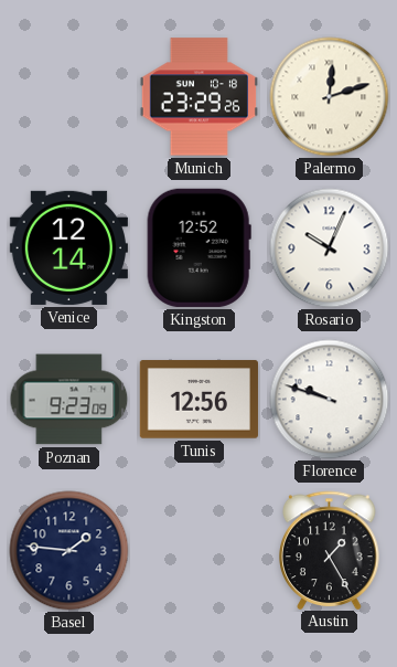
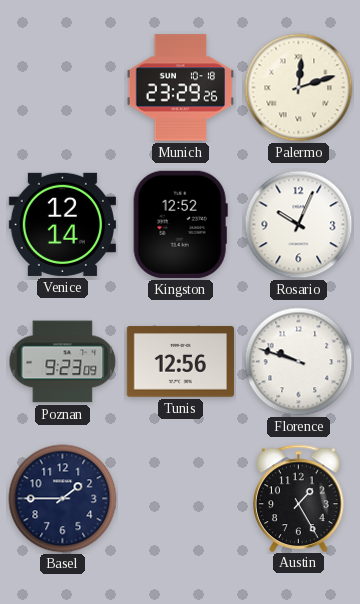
Basel: 1:46 -> 1:45
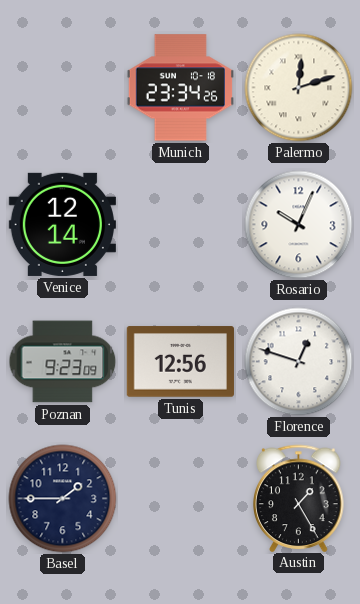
Munich: 23:29 -> 23:34
Kingston: 12:52 -> none
Florence: 9:48 -> 12:48
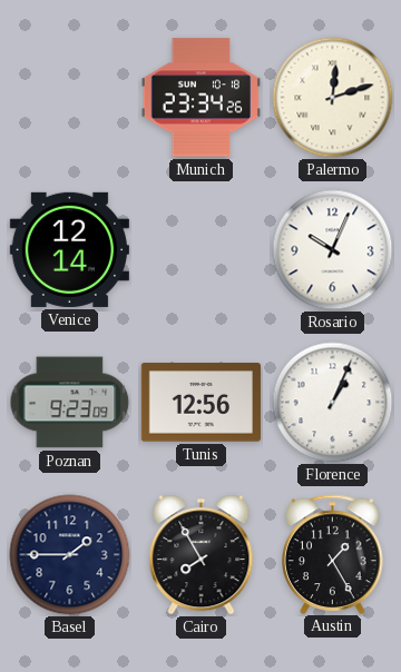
Florence: 12:48 -> 1:04
Cairo: none -> 7:55
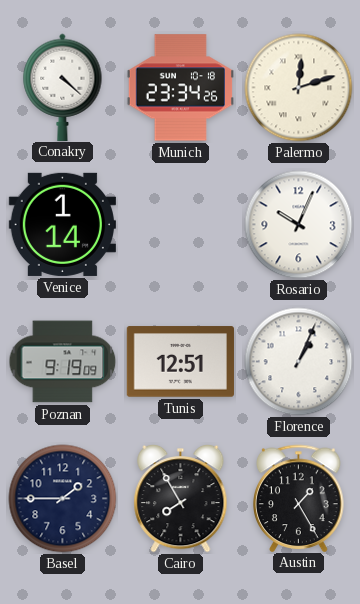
Conakry: none -> 4:22
Venice: 12:14 -> 1:14
Poznan: 9:23 -> 9:19
Tunis: 12:56 -> 12:51
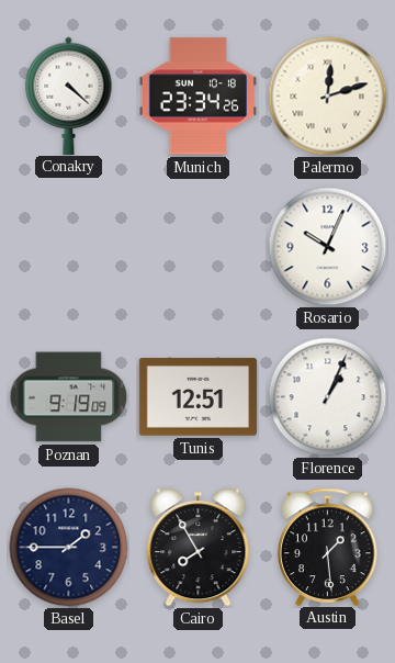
Venice: 1:14 -> none
Austin: 1:25 -> 1:29
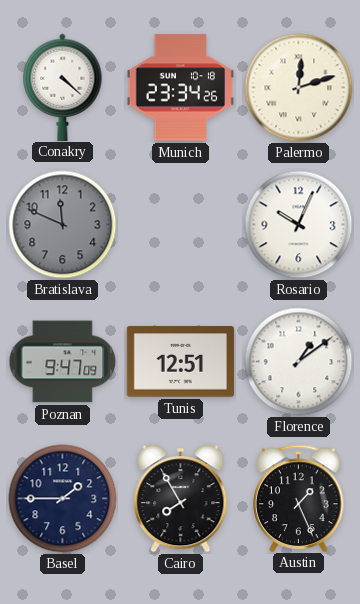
Bratislava: none -> 11:49
Poznan: 9:19 -> 9:47
Florence: 1:04 -> 1:09
Austin: 1:29 -> 1:26
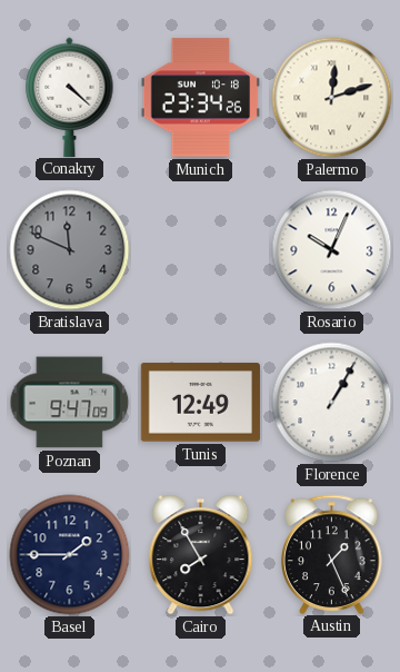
Tunis: 12:51 -> 12:49
Florence: 1:09 -> 1:05
